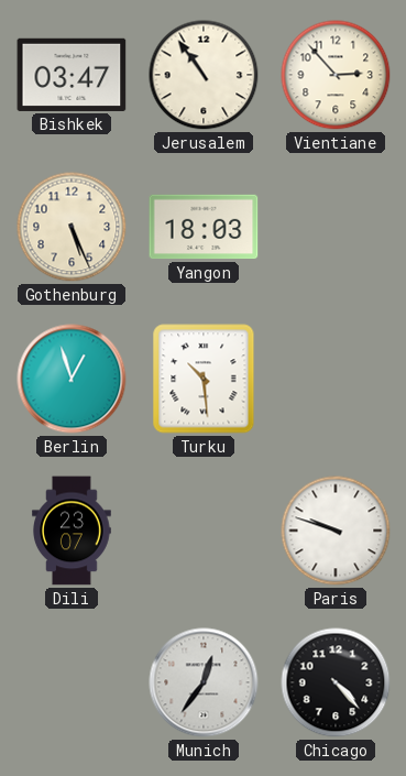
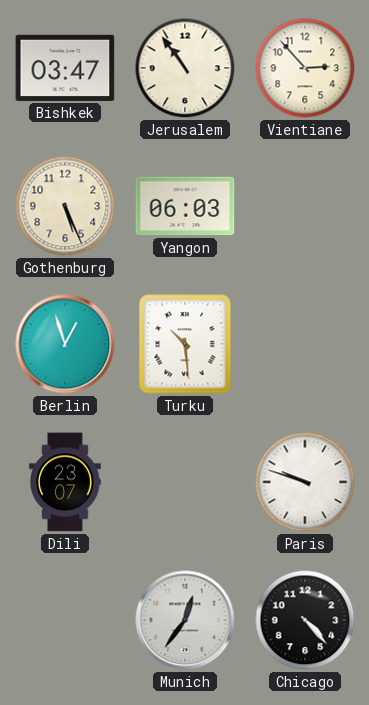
Yangon: 18:03 -> 06:03
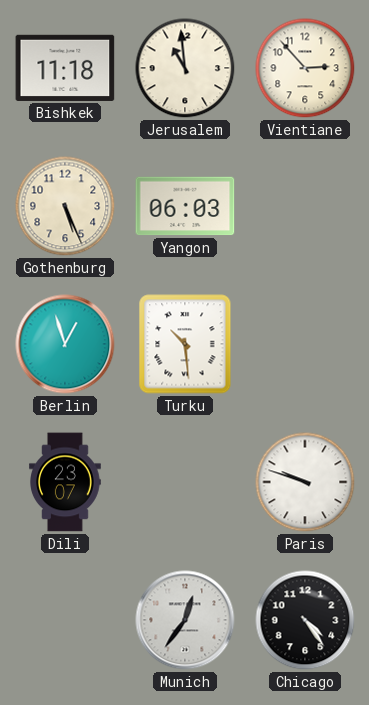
Bishkek: 03:47 -> 11:18
Jerusalem: 10:54 -> 10:59
Chicago: 4:23 -> 4:24
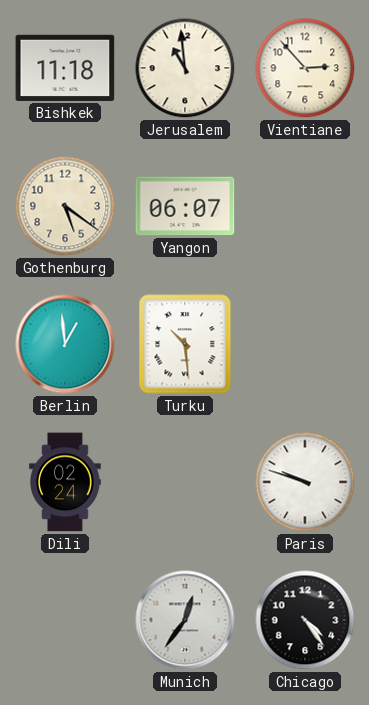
Gothenburg: 5:26 -> 5:21
Yangon: 06:03 -> 06:07
Berlin: 12:57 -> 12:59
Dili: 23:07 -> 02:24
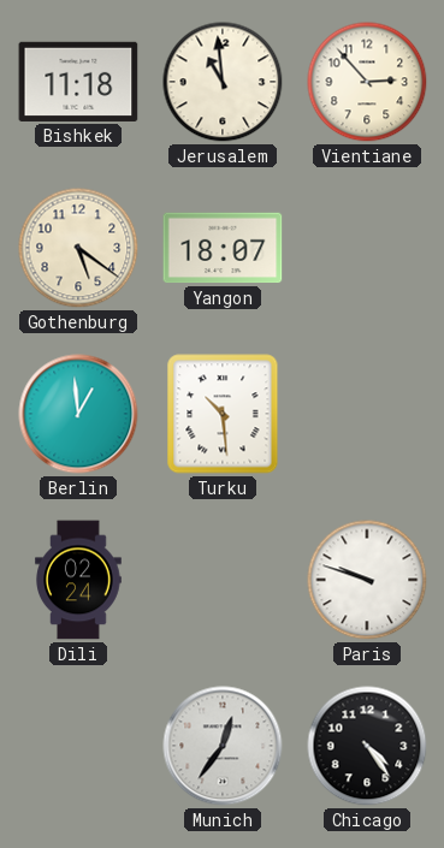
Yangon: 06:07 -> 18:07
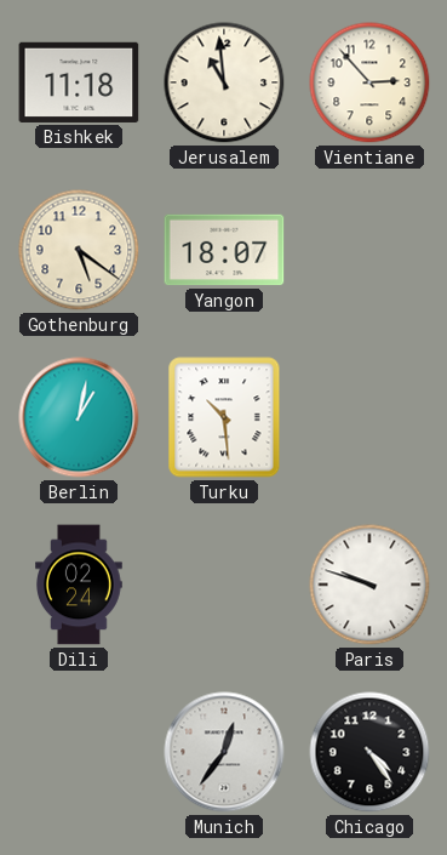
Berlin: 12:59 -> 1:02
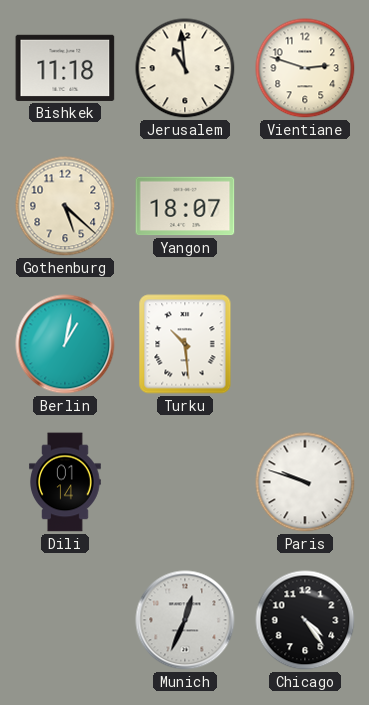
Vientiane: 2:53 -> 2:48
Gothenburg: 5:21 -> 5:22
Dili: 02:24 -> 01:14
Munich: 12:36 -> 12:34
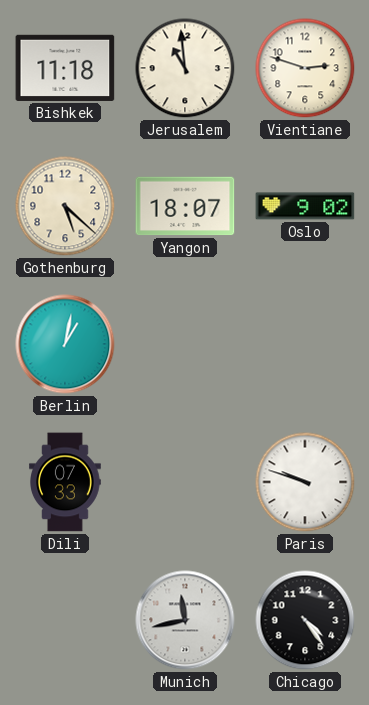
Oslo: none -> 9:02
Turku: 10:29 -> none
Dili: 01:14 -> 07:33
Munich: 12:34 -> 11:43
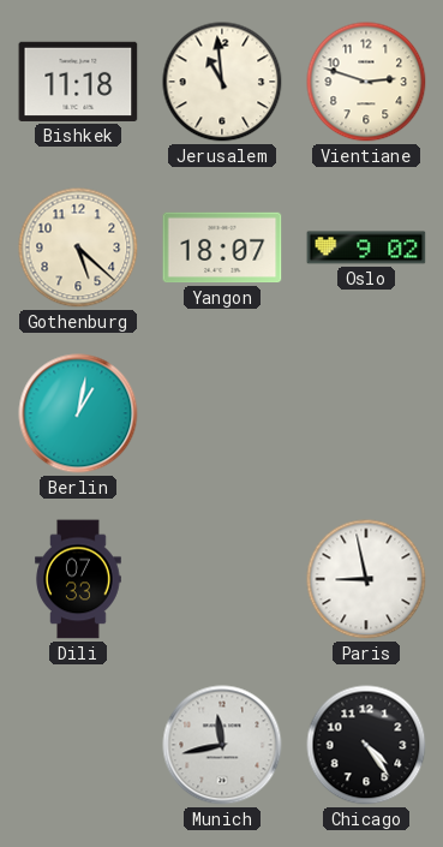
Paris: 9:48 -> 8:58
